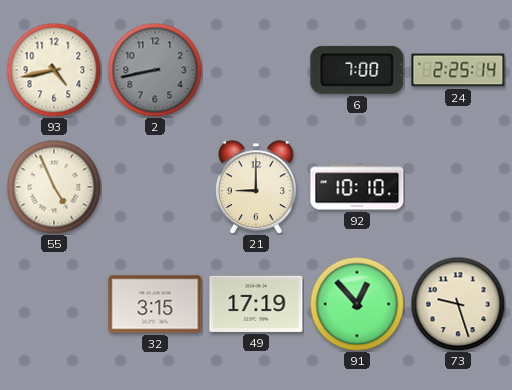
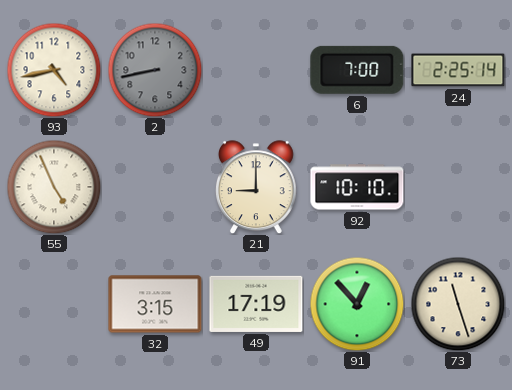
73: 9:27 -> 11:27
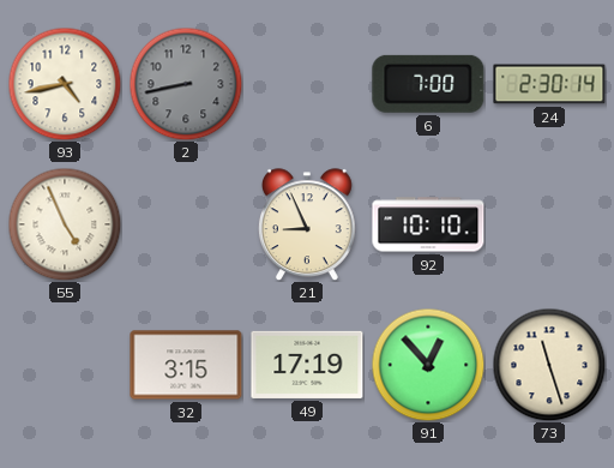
24: 2:25 -> 2:30
21: 9:00 -> 8:56
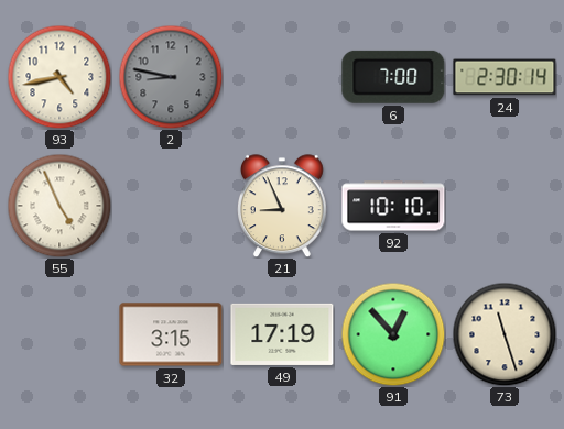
2: 8:43 -> 8:47
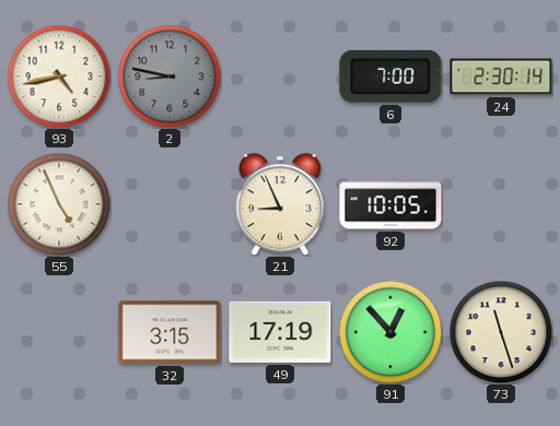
92: 10:10 -> 10:05
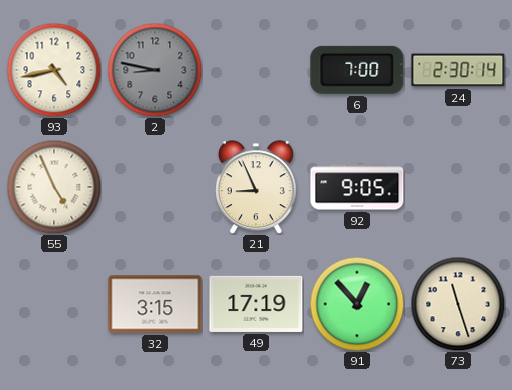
92: 10:05 -> 9:05
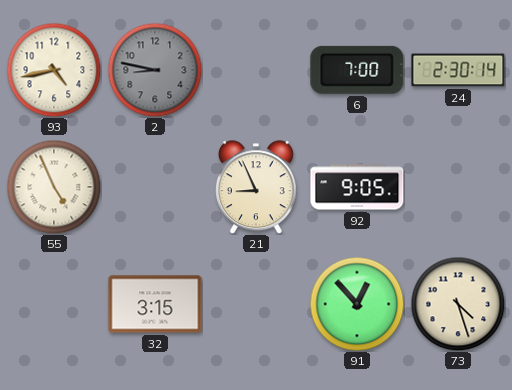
49: 17:19 -> none
73: 11:27 -> 4:27
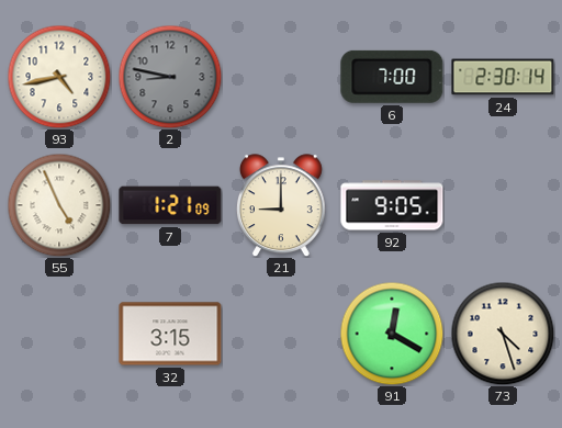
7: none -> 1:21
21: 8:56 -> 9:00
91: 12:53 -> 12:20
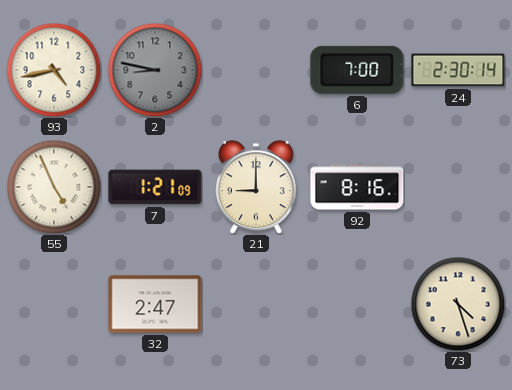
92: 9:05 -> 8:16
32: 3:15 -> 2:47
91: 12:20 -> none
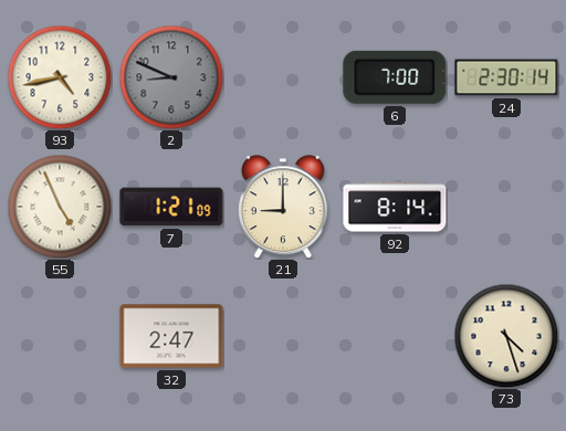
2: 8:47 -> 8:49
92: 8:16 -> 8:14
